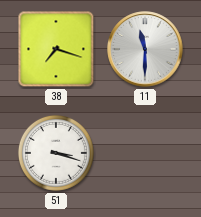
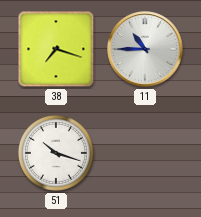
11: 11:30 -> 10:45
51: 3:18 -> 10:18
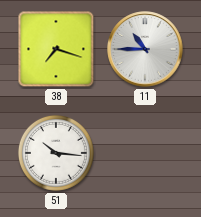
51: 10:18 -> 10:16
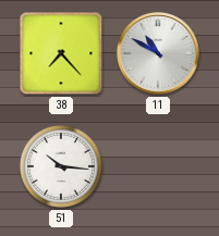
38: 7:18 -> 7:23
11: 10:45 -> 10:50
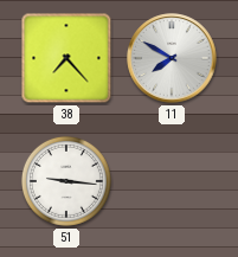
11: 10:50 -> 7:50
51: 10:16 -> 9:16
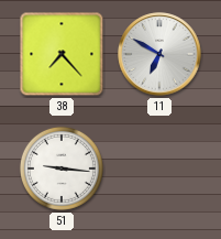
11: 7:50 -> 6:50
